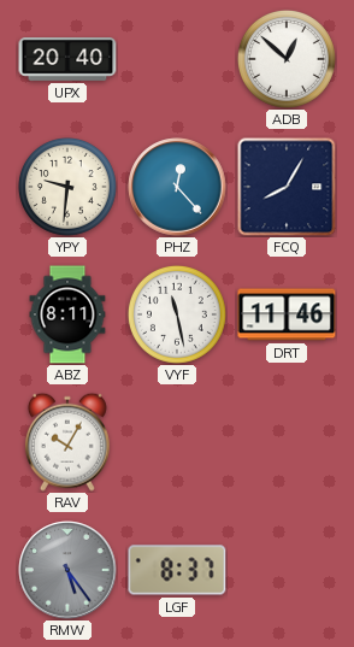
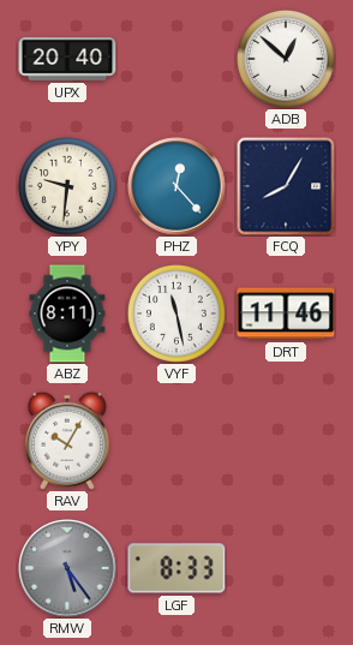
LGF: 8:37 -> 8:33
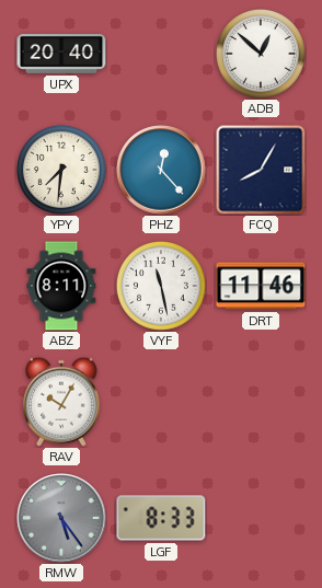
YPY: 9:31 -> 7:31
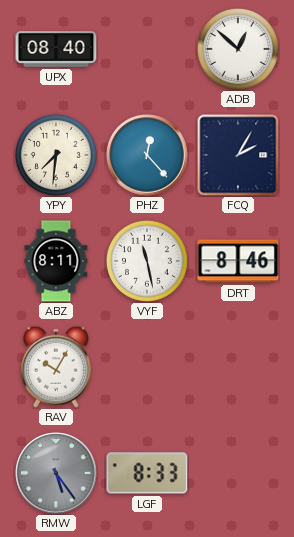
UPX: 20:40 -> 08:40
FCQ: 8:05 -> 2:05
DRT: 11:46 -> 8:46
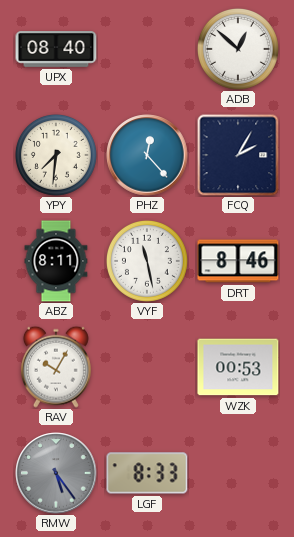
WZK: none -> 00:53
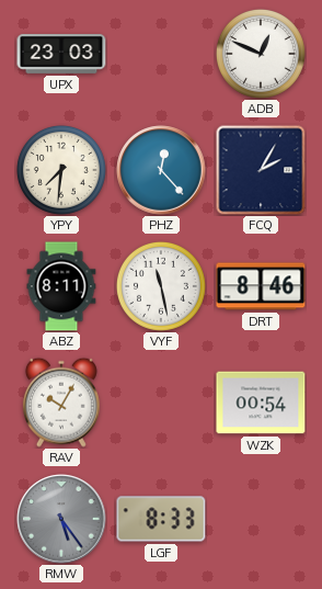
UPX: 08:40 -> 23:03
ADB: 12:52 -> 12:49
WZK: 00:53 -> 00:54
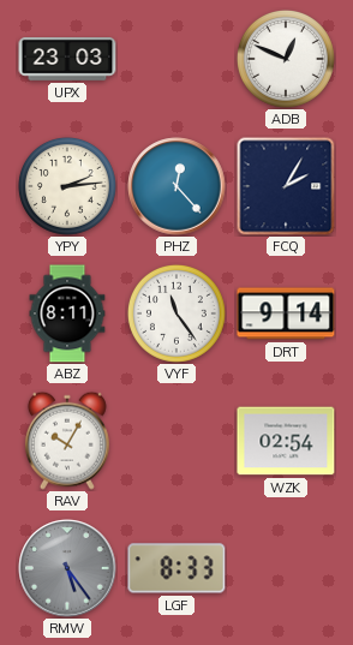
YPY: 7:31 -> 2:14
VYF: 11:28 -> 11:24
DRT: 8:46 -> 9:14
WZK: 00:54 -> 02:54
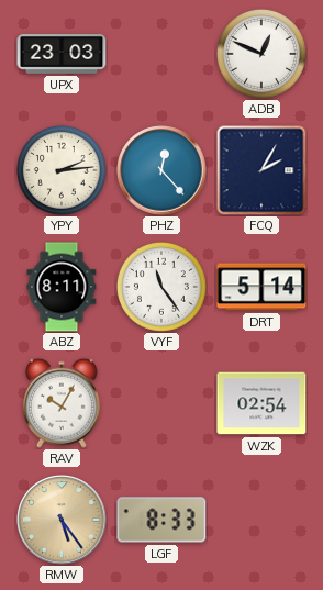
DRT: 9:14 -> 5:14
RMW dial: grey -> champagne
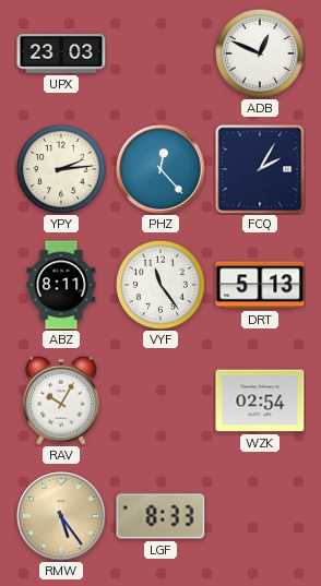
DRT: 5:14 -> 5:13
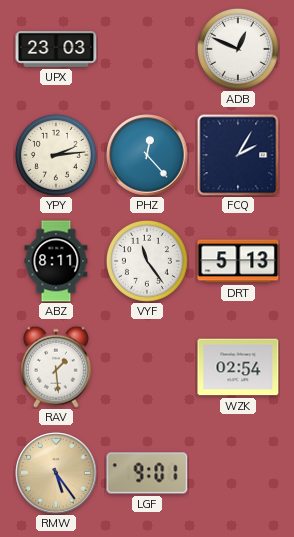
RAV: 10:05 -> 1:29
LGF: 8:33 -> 9:01
